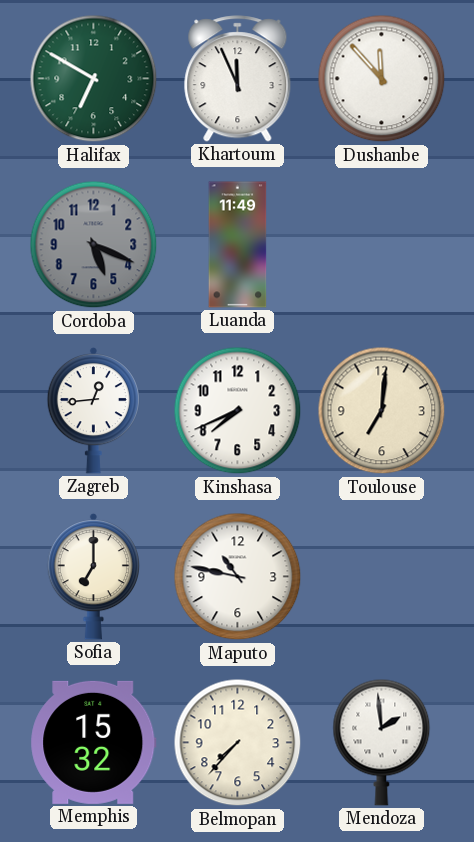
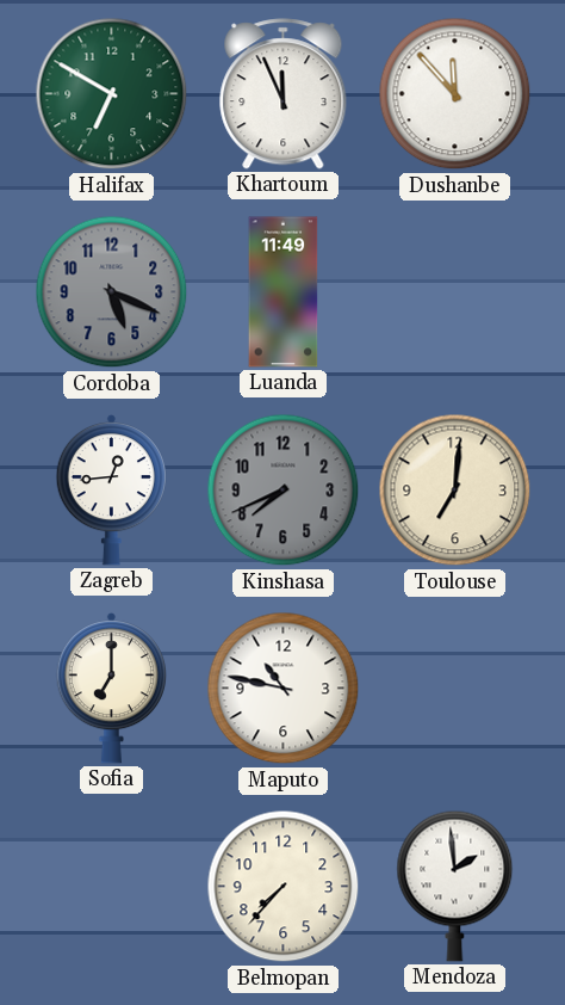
Kinshasa dial: white -> grey
Memphis: 15:32 -> none
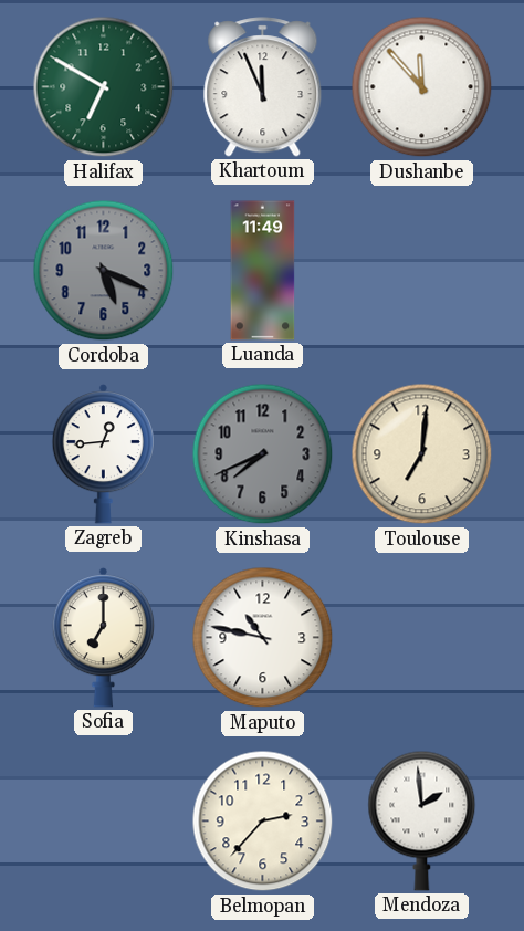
Belmopan: 7:37 -> 2:37
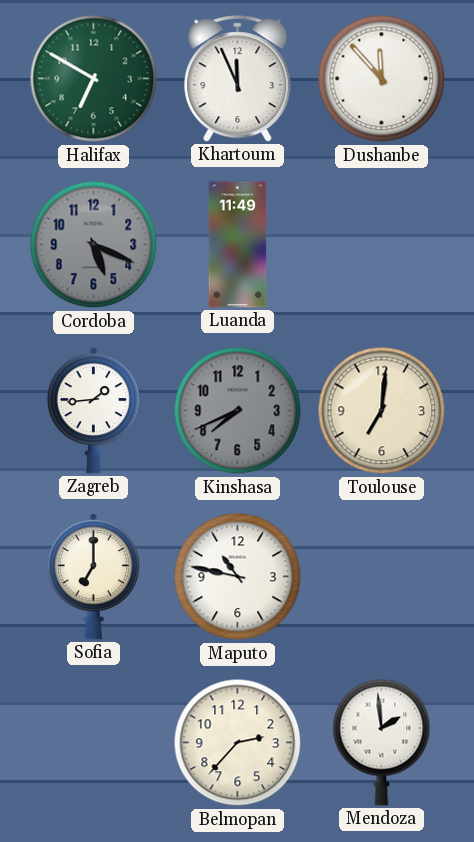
Zagreb: 12:44 -> 1:44
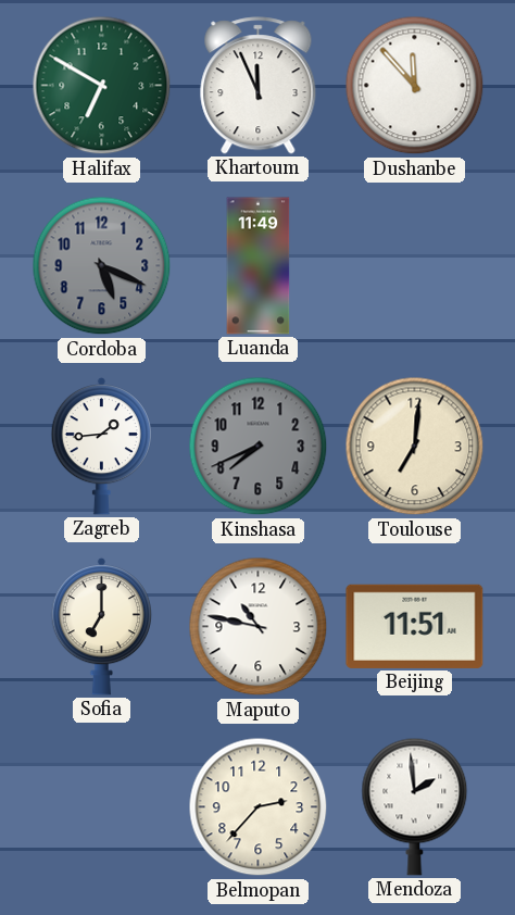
Beijing: none -> 11:51
